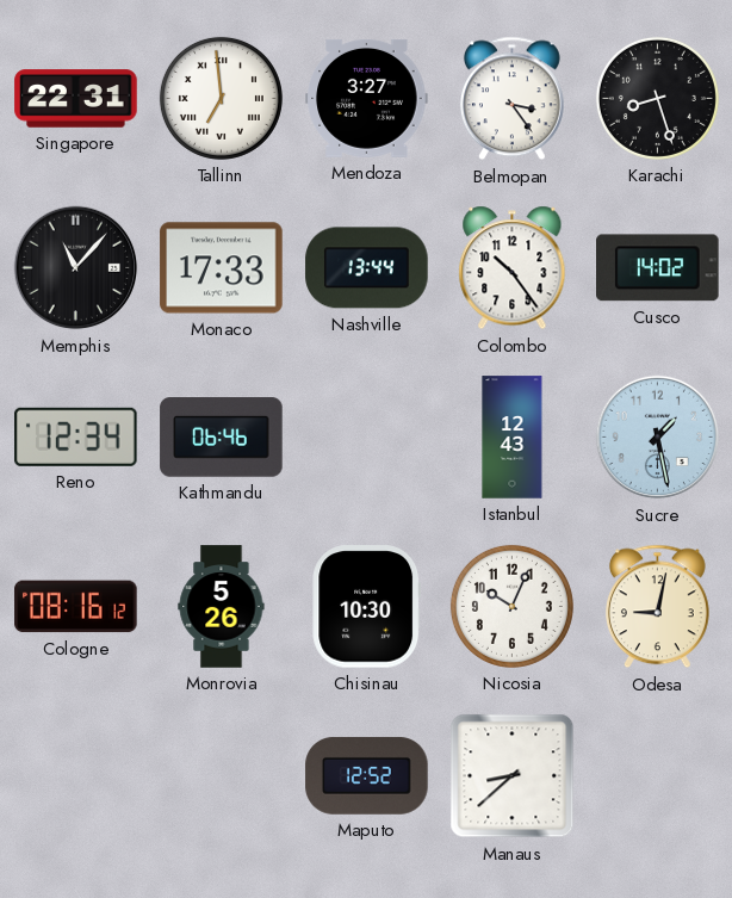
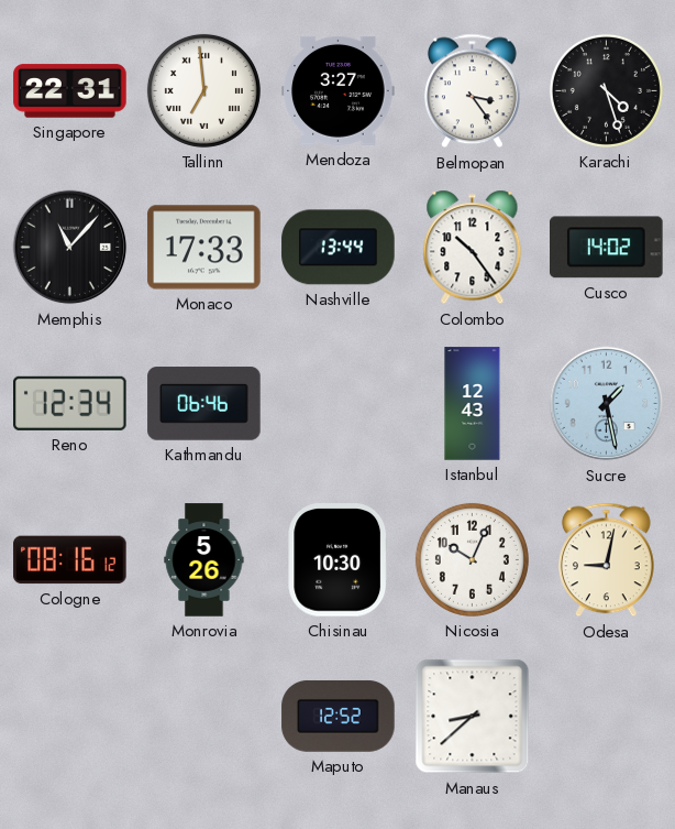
Karachi: 8:27 -> 4:27
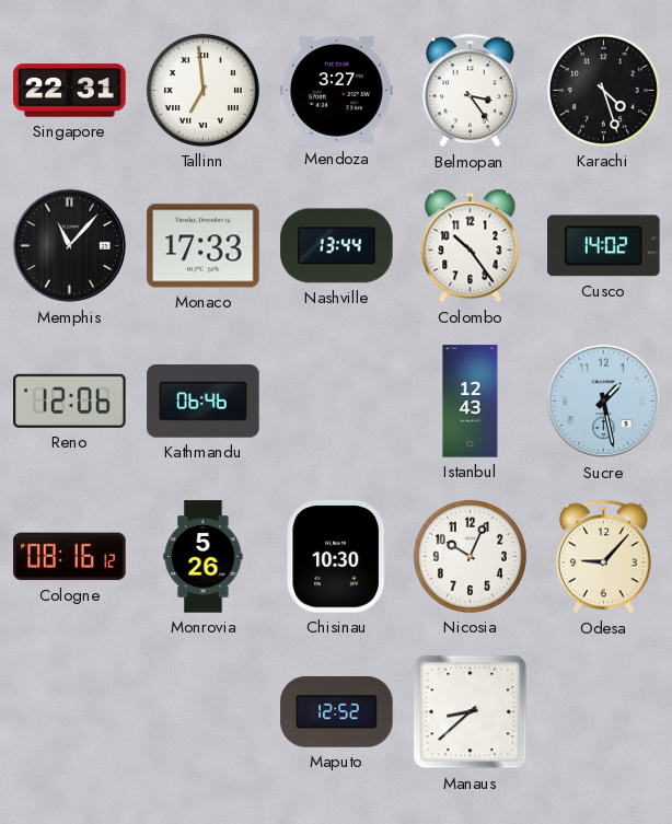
Reno: 12:34 -> 12:06
Odesa: 9:02 -> 9:07
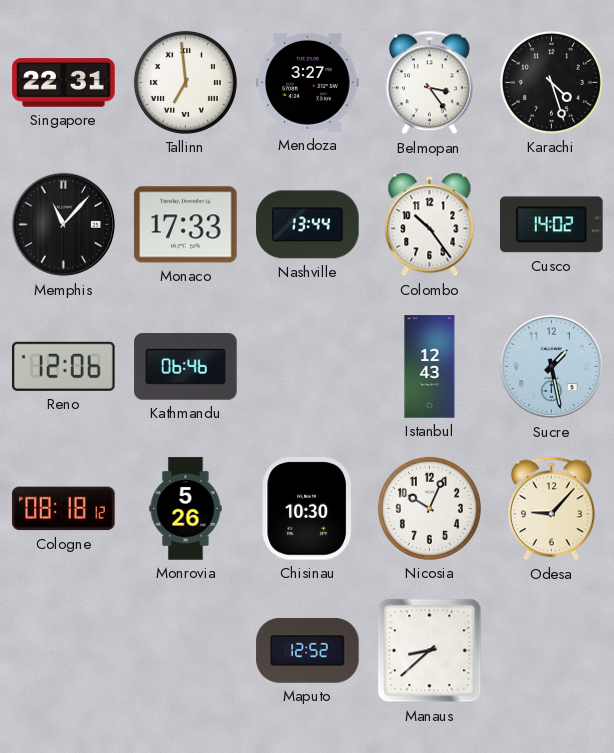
Cologne: 08:16 -> 08:18
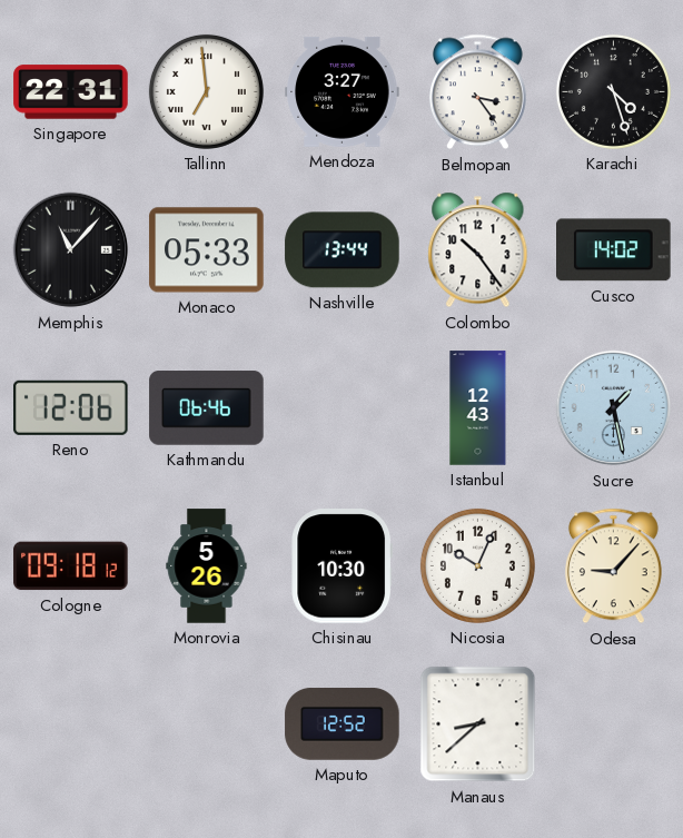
Monaco: 17:33 -> 05:33
Cologne: 08:18 -> 09:18
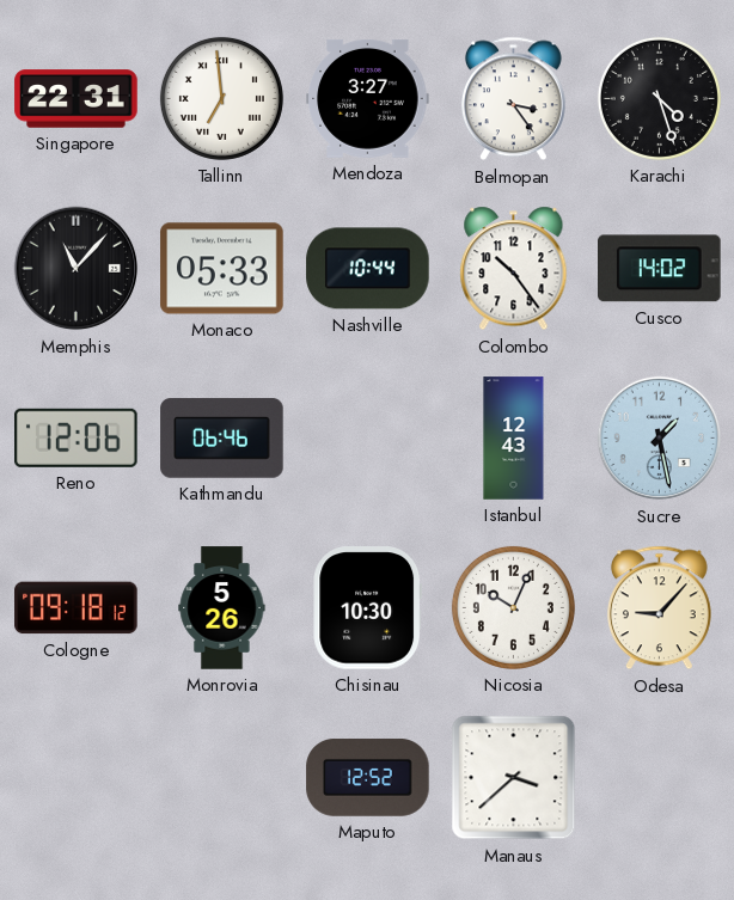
Nashville: 13:44 -> 10:44
Manaus: 8:38 -> 3:38
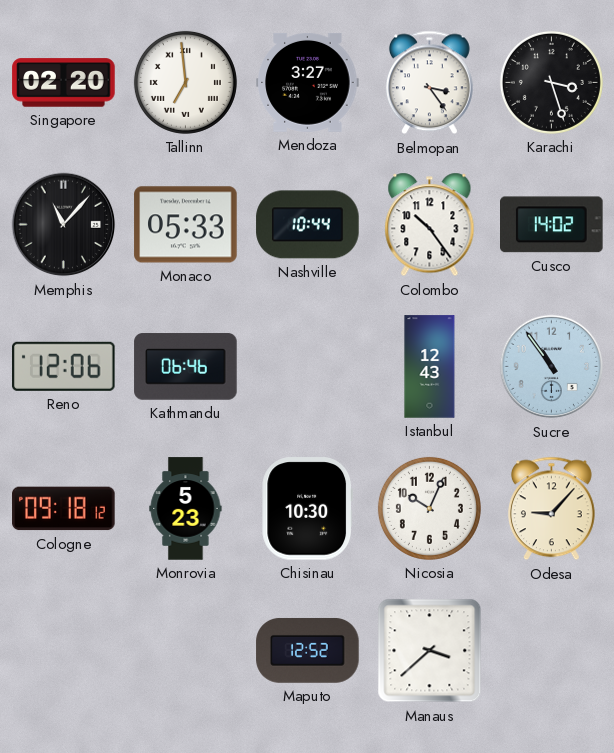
Singapore: 22:31 -> 02:20
Karachi: 4:27 -> 3:27
Sucre: 1:28 -> 10:54
Monrovia: 5:26 -> 5:23
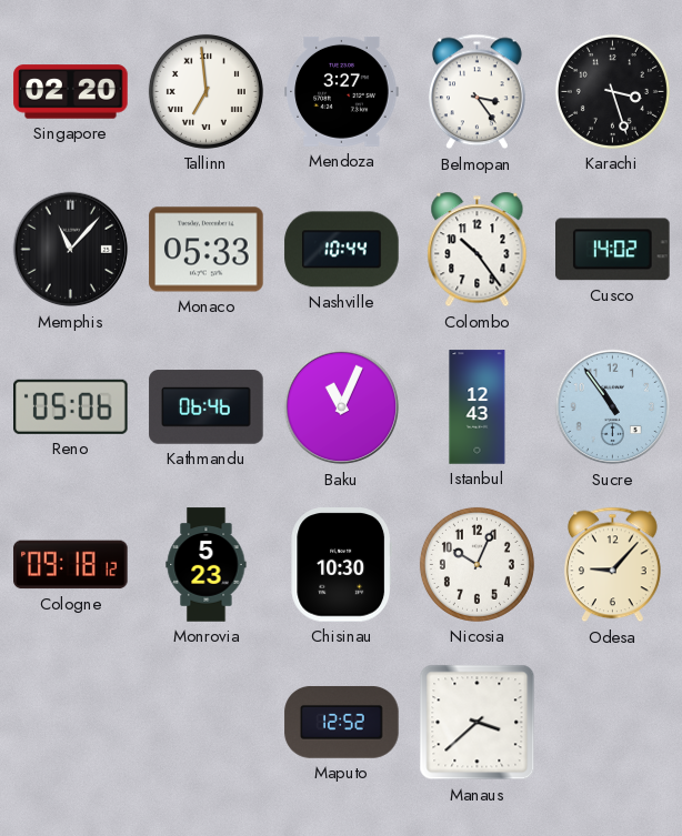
Reno: 12:06 -> 05:06
Baku: none -> 11:04
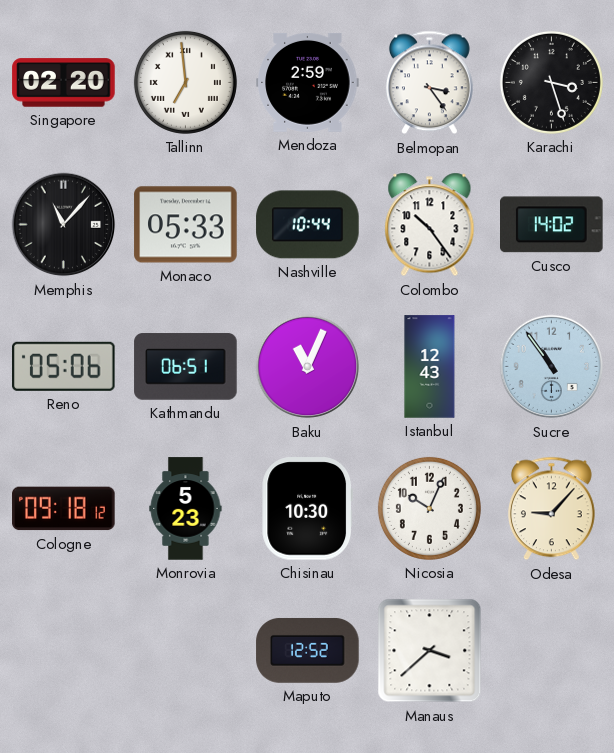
Mendoza: 3:27 -> 2:59
Kathmandu: 06:46 -> 06:51
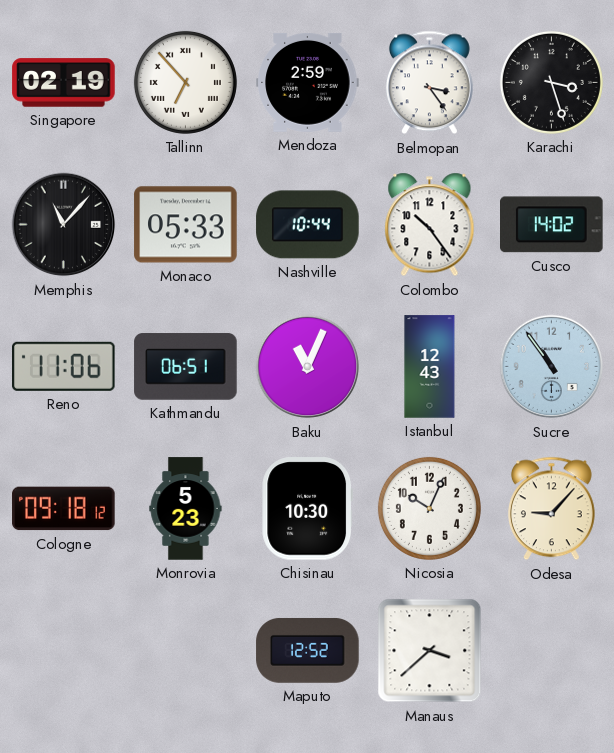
Singapore: 02:20 -> 02:19
Tallinn: 6:59 -> 6:53
Reno: 05:06 -> 11:06
